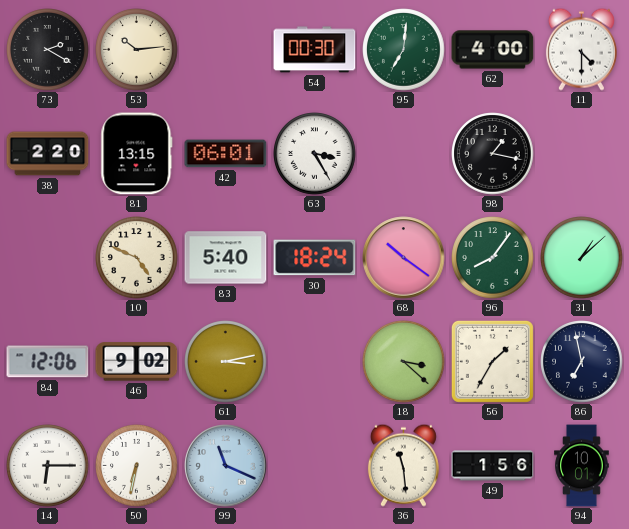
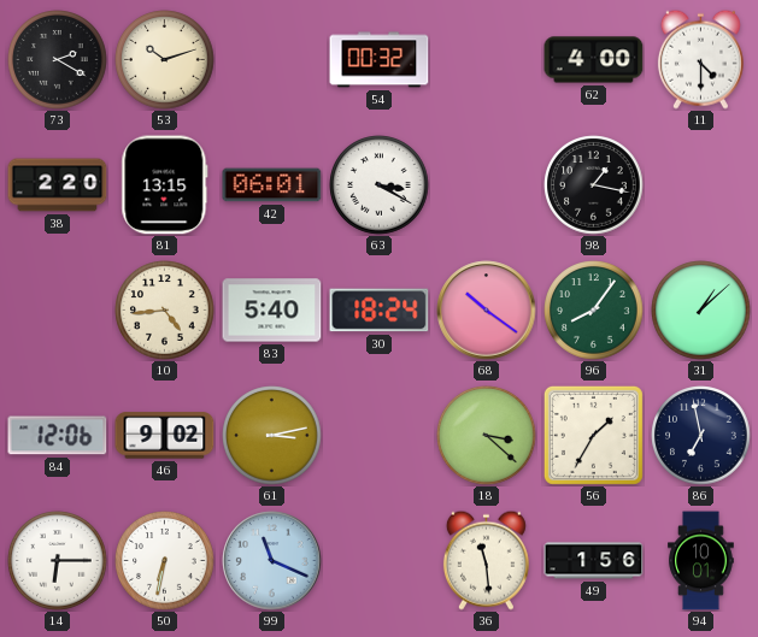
53: 10:14 -> 10:12
54: 00:30 -> 00:32
95: 7:01 -> none
63: 3:25 -> 3:20
10: 4:49 -> 4:44
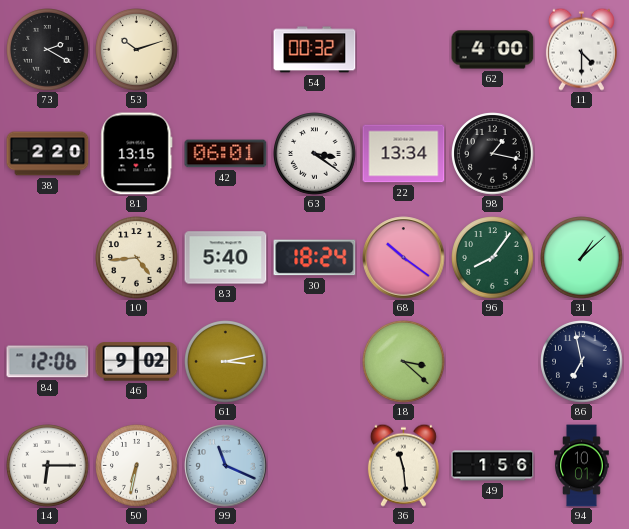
63: 3:20 -> 3:21
22: none -> 13:34
56: 1:35 -> none
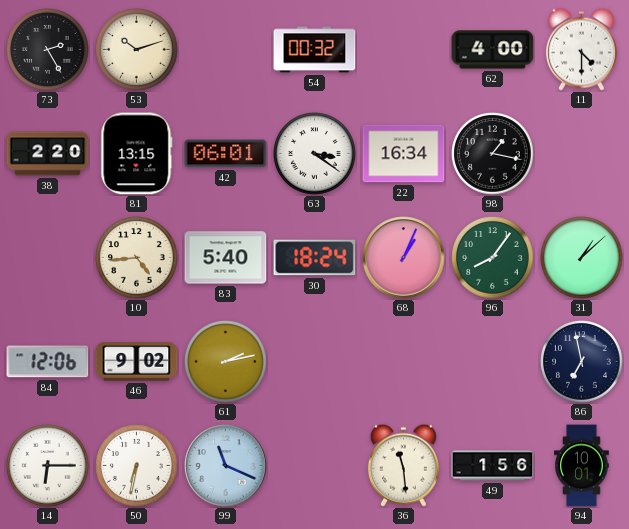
73: 2:20 -> 2:25
22: 13:34 -> 16:34
68: 10:21 -> 1:04
61: 3:13 -> 2:13
18: 3:22 -> none
